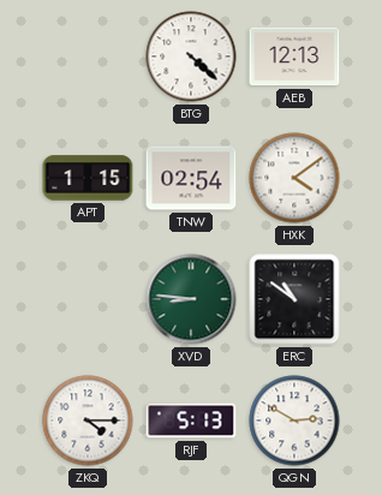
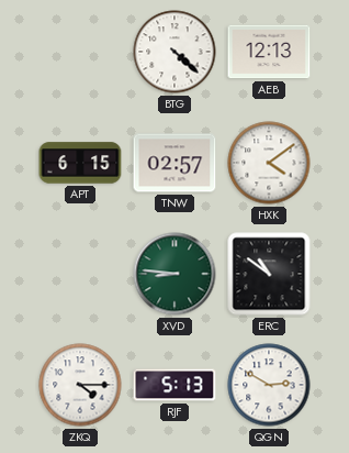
APT: 1:15 -> 6:15
TNW: 02:54 -> 02:57
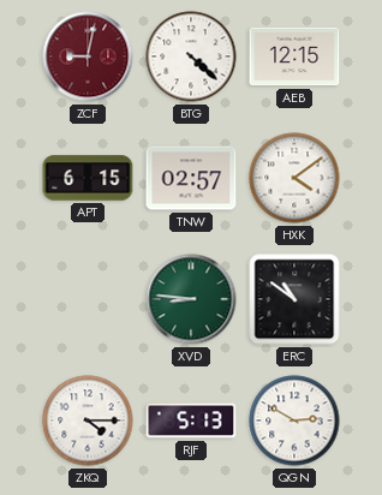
ZCF: none -> 9:02
AEB: 12:13 -> 12:15
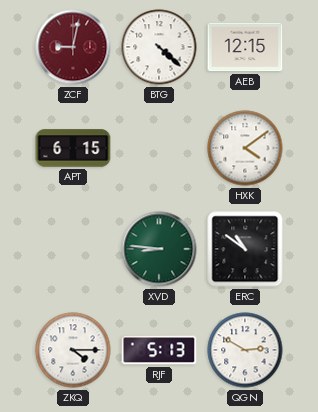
TNW: 02:57 -> none
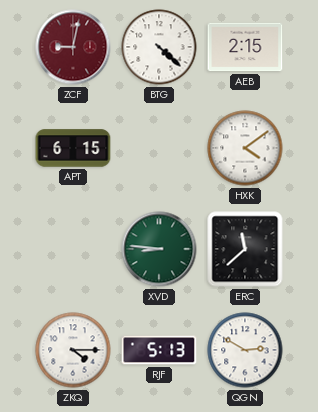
AEB: 12:15 -> 2:15
ERC: 10:51 -> 11:38
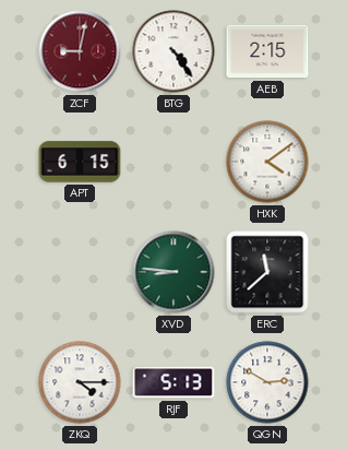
BTG: 4:22 -> 4:24
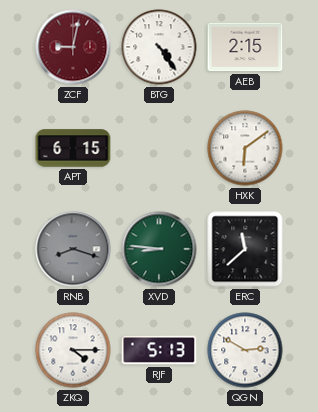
HXK: 4:09 -> 6:09
RNB: none -> 8:18
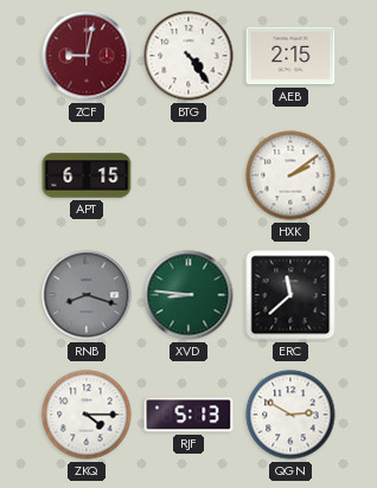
HXK: 6:09 -> 2:09
